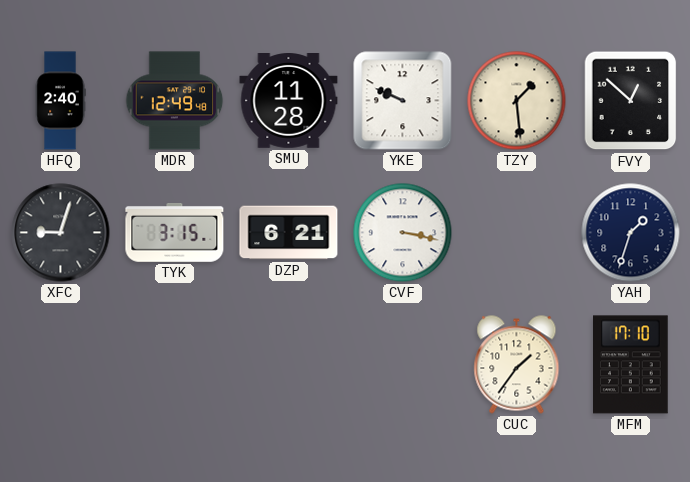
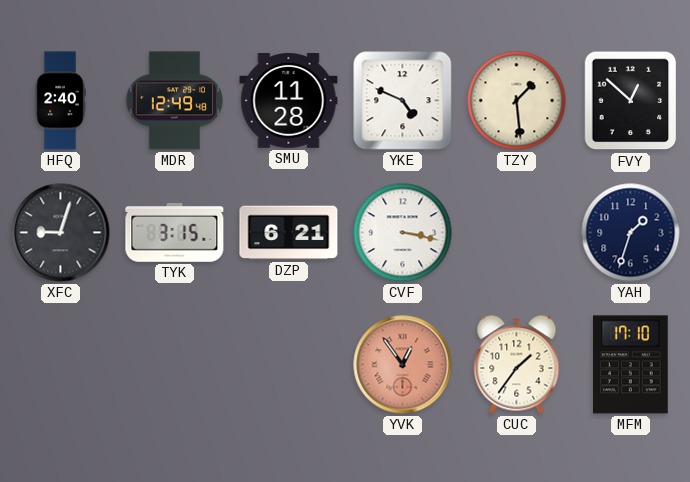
YKE: 9:49 -> 4:49
YVK: none -> 12:54
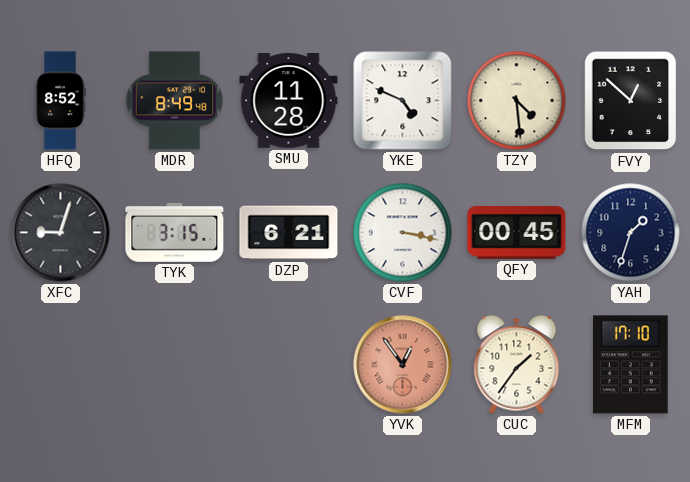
HFQ: 2:40 -> 8:52
MDR: 12:49 -> 8:49
TZY: 1:29 -> 4:29
QFY: none -> 00:45
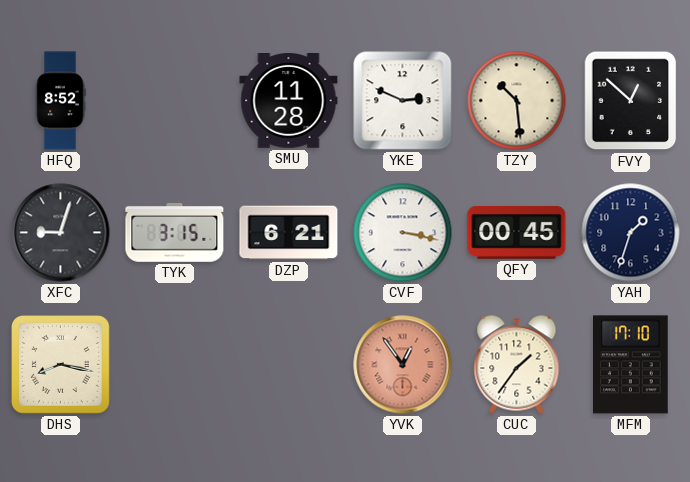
MDR: 8:49 -> none
YKE: 4:49 -> 2:49
TZY: 4:29 -> 10:29
DHS: none -> 8:17
